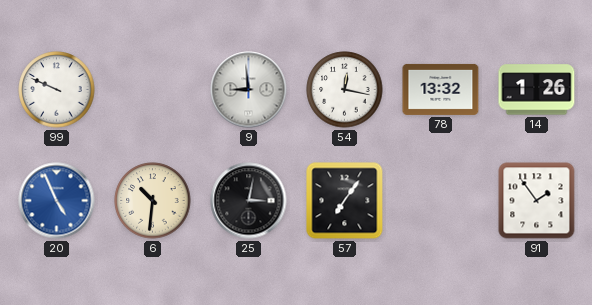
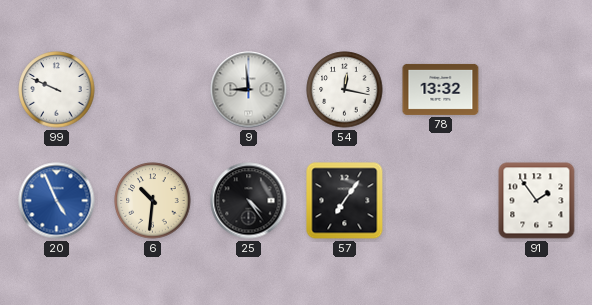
14: 1:26 -> none
25: 3:02 -> 4:24
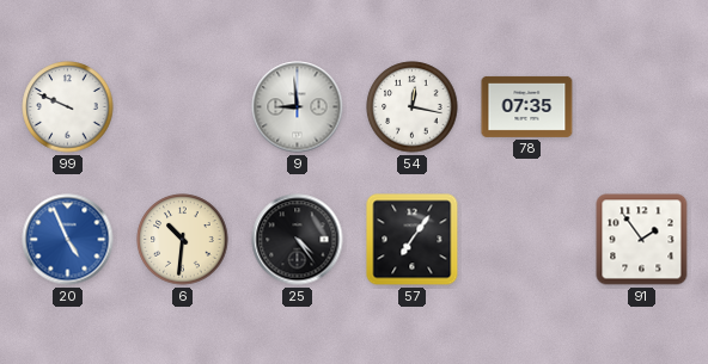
78: 13:32 -> 07:35
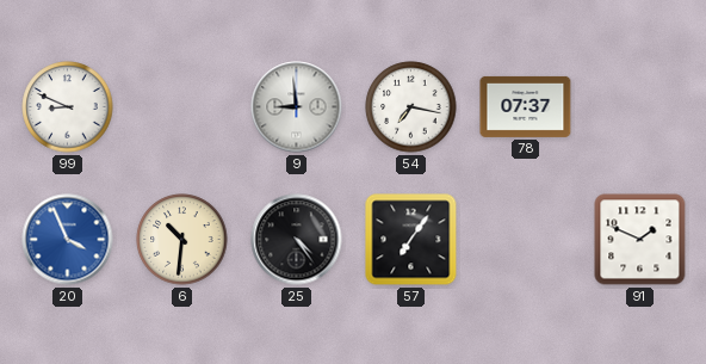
99: 9:49 -> 8:49
54: 12:17 -> 7:17
78: 07:35 -> 07:37
20: 4:56 -> 3:56
91: 1:54 -> 1:49
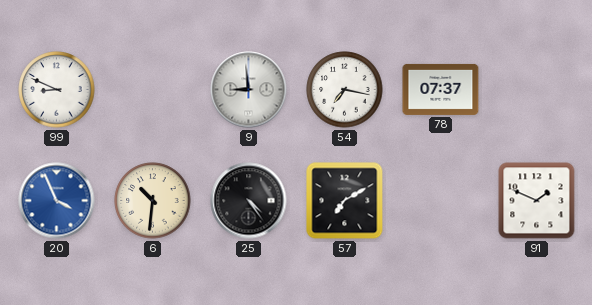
57: 7:06 -> 7:10
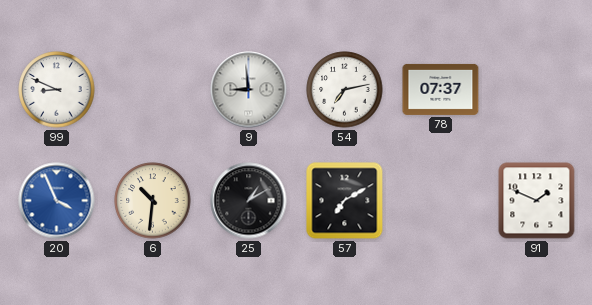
54: 7:17 -> 7:13
25: 4:24 -> 1:10
